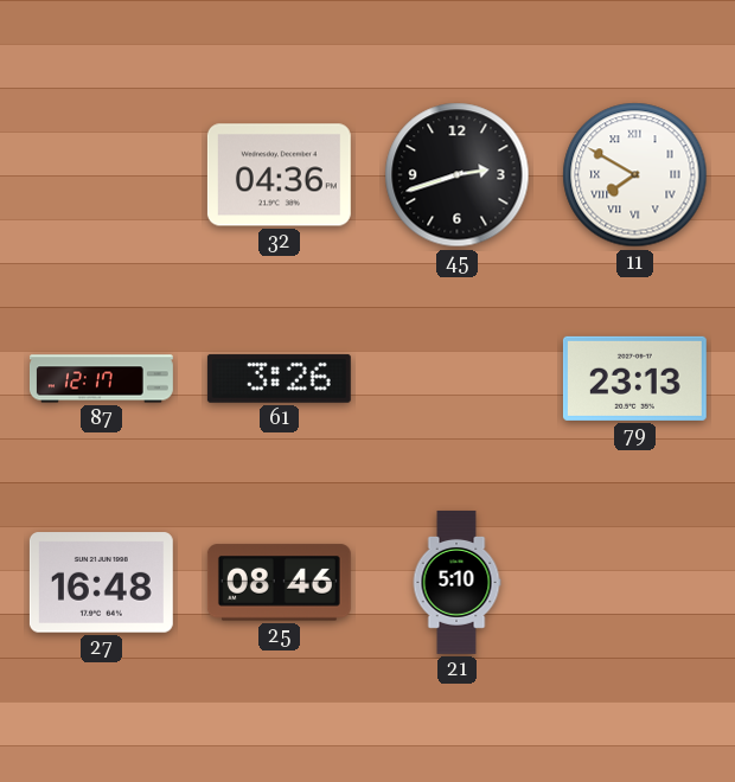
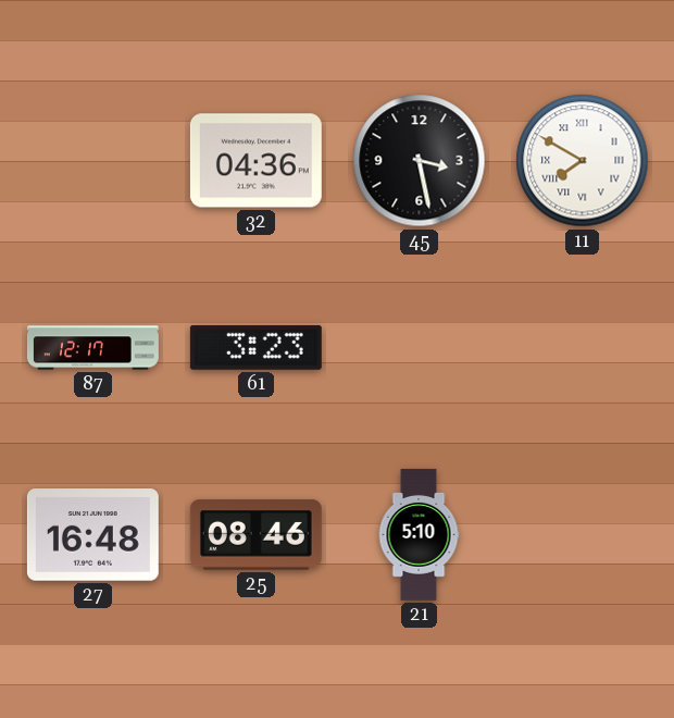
45: 2:42 -> 3:28
61: 3:26 -> 3:23
79: 23:13 -> none
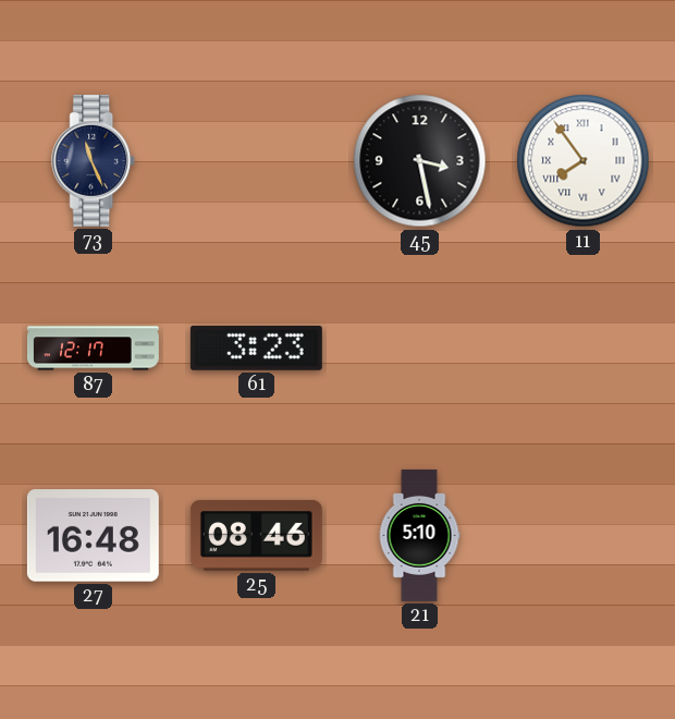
73: none -> 11:26
32: 04:36 -> none
11: 7:50 -> 7:54
